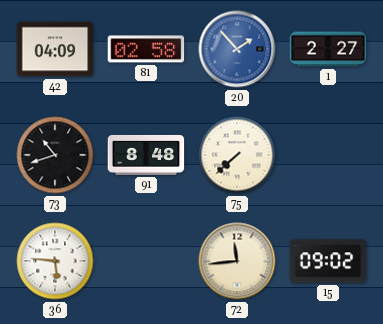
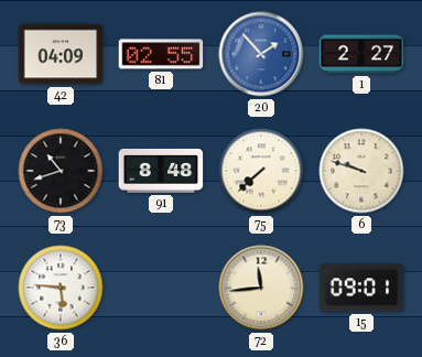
81: 02:58 -> 02:55
6: none -> 9:48
15: 09:02 -> 09:01
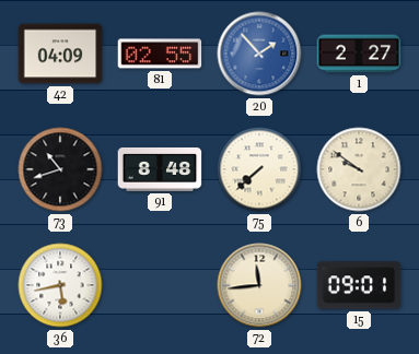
6: 9:48 -> 9:51
36: 5:46 -> 5:43
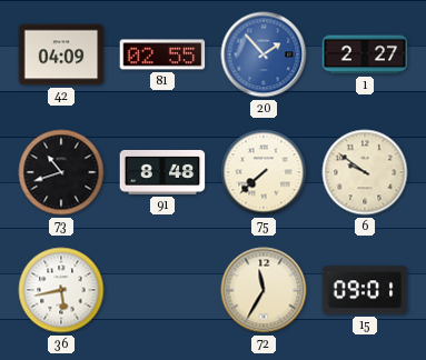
72: 11:44 -> 11:35
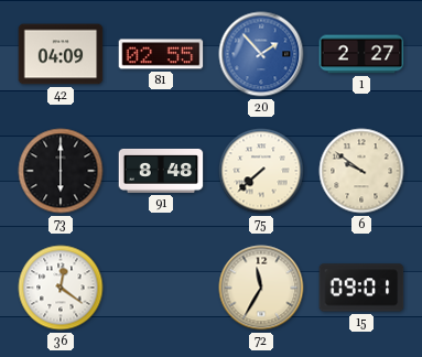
73: 10:42 -> 6:00
36: 5:43 -> 12:21
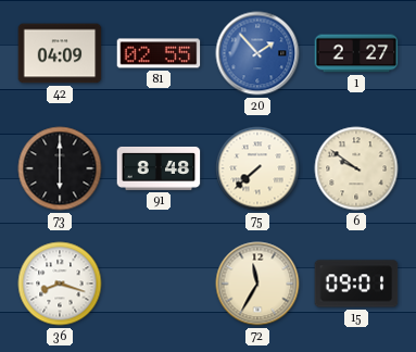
36: 12:21 -> 8:18
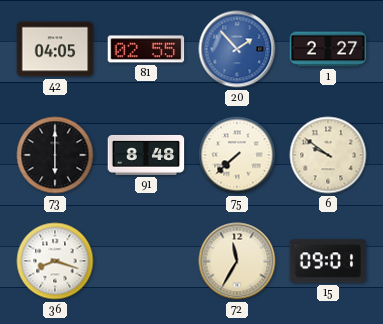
42: 04:09 -> 04:05
